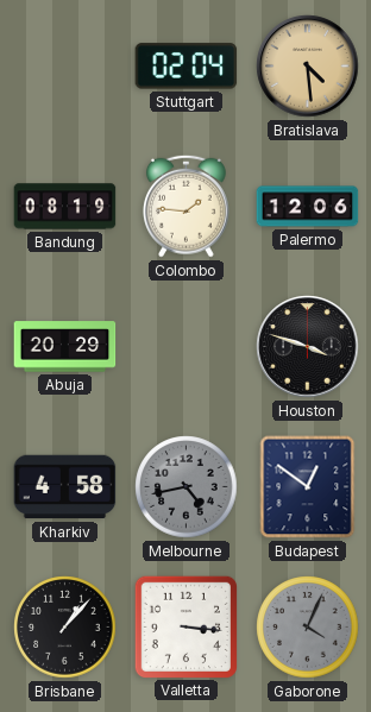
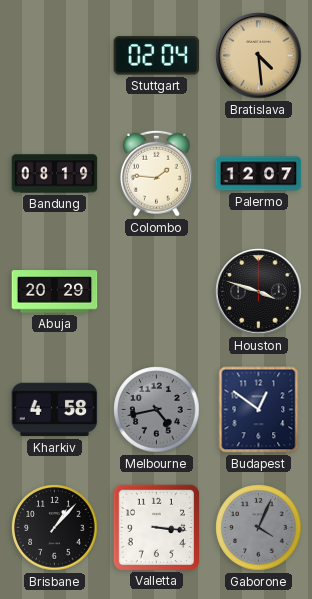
Palermo: 12:06 -> 12:07
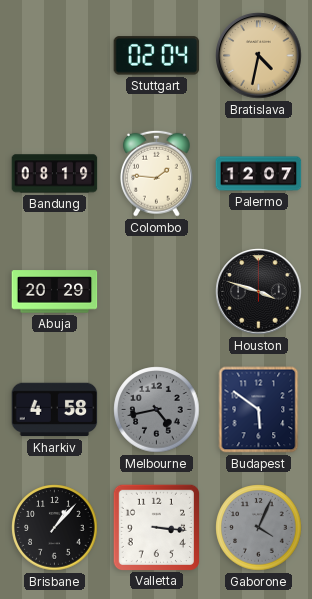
Bratislava: 4:29 -> 4:32
Budapest: 12:51 -> 5:51
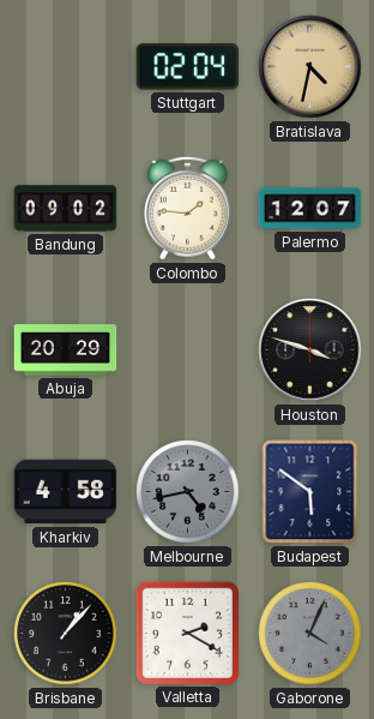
Bandung: 08:19 -> 09:02
Valletta: 3:16 -> 2:20
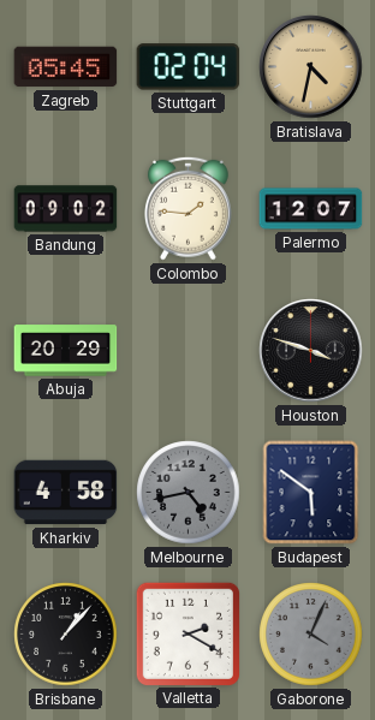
Zagreb: none -> 05:45
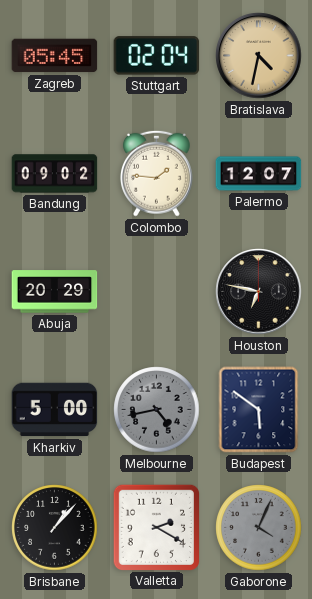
Houston: 3:48 -> 6:47
Kharkiv: 4:58 -> 5:00
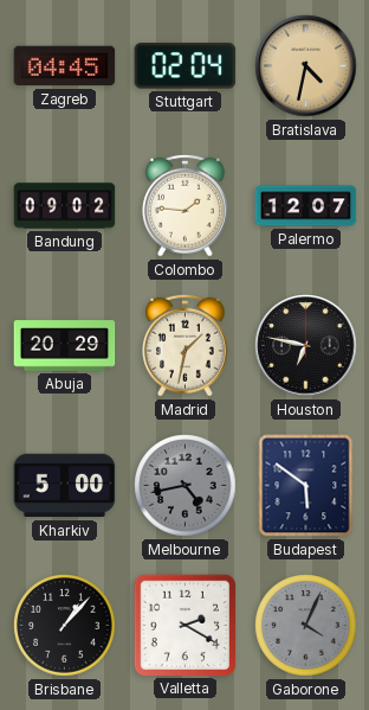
Zagreb: 05:45 -> 04:45
Madrid: none -> 1:32
